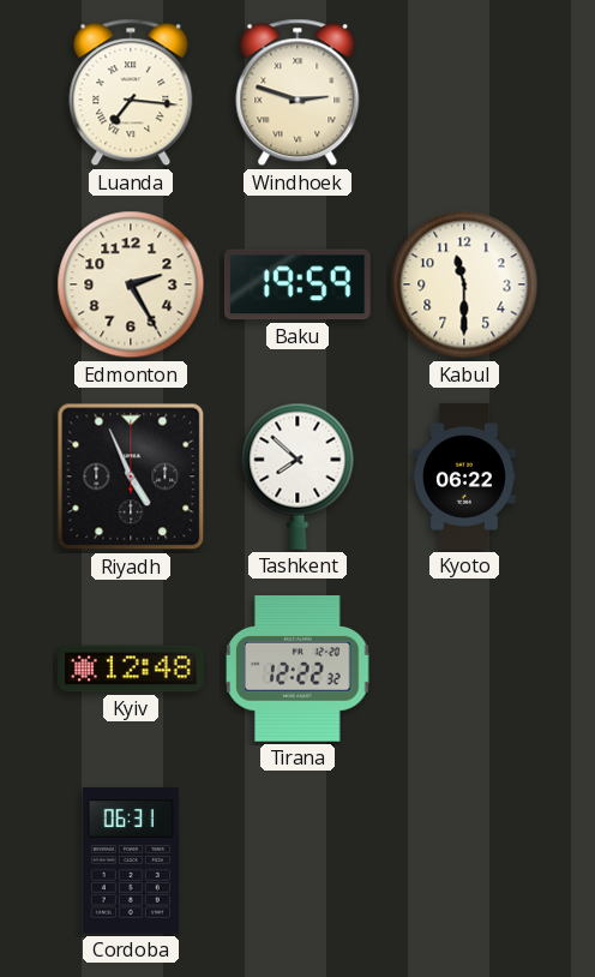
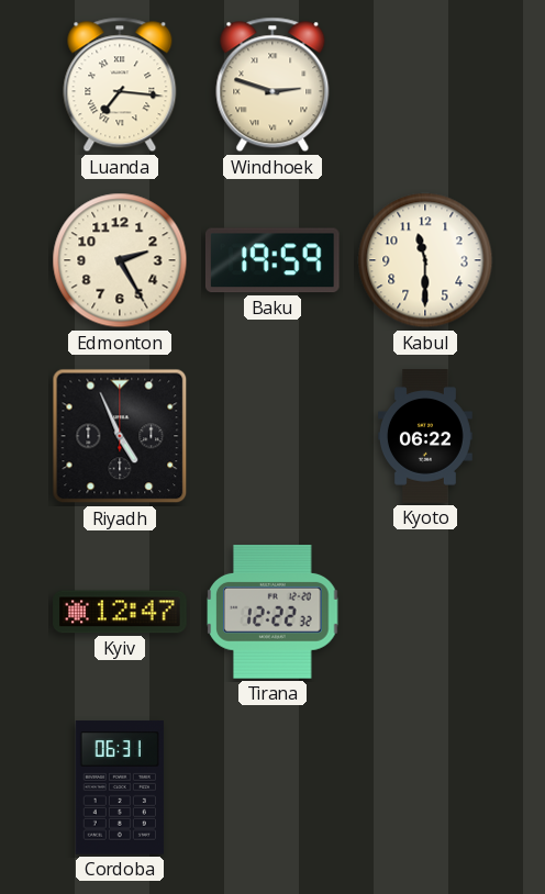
Tashkent: 7:52 -> none
Kyiv: 12:48 -> 12:47
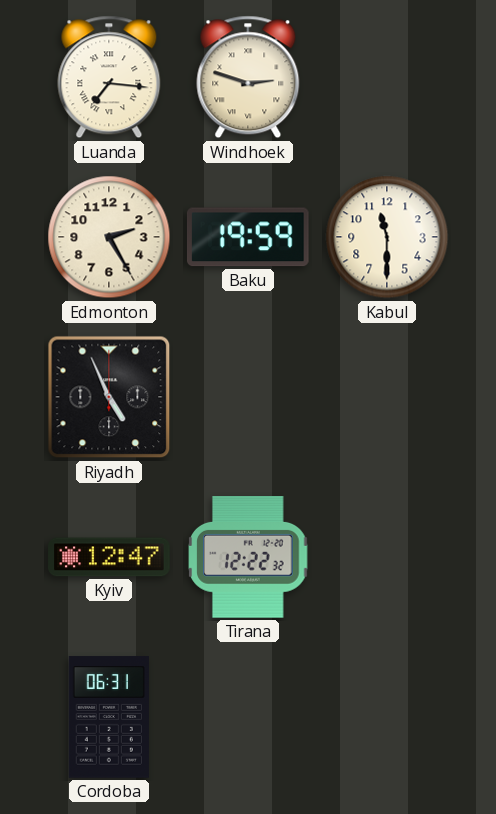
Kyoto: 06:22 -> none
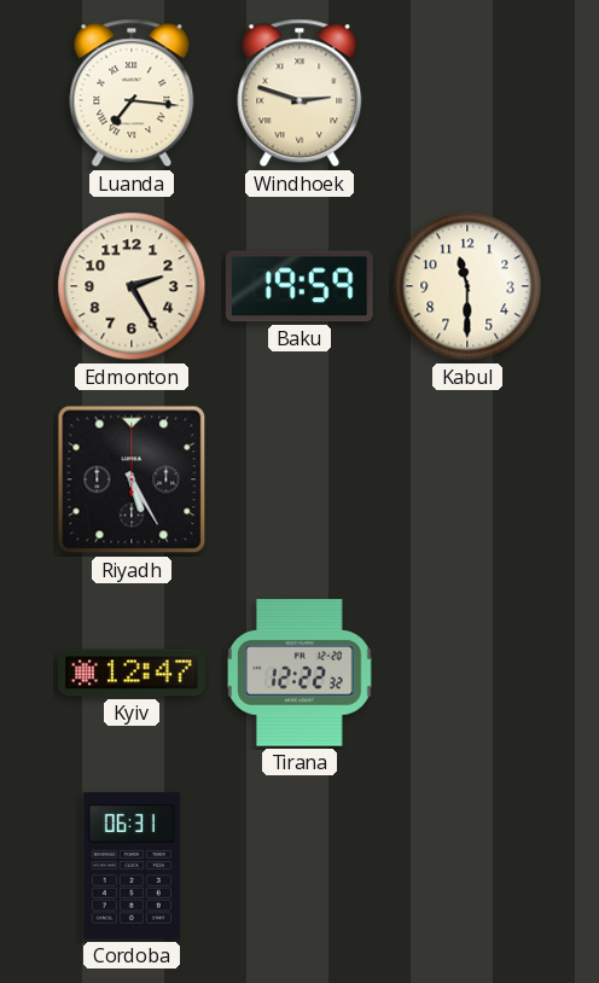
Riyadh: 4:56 -> 5:25
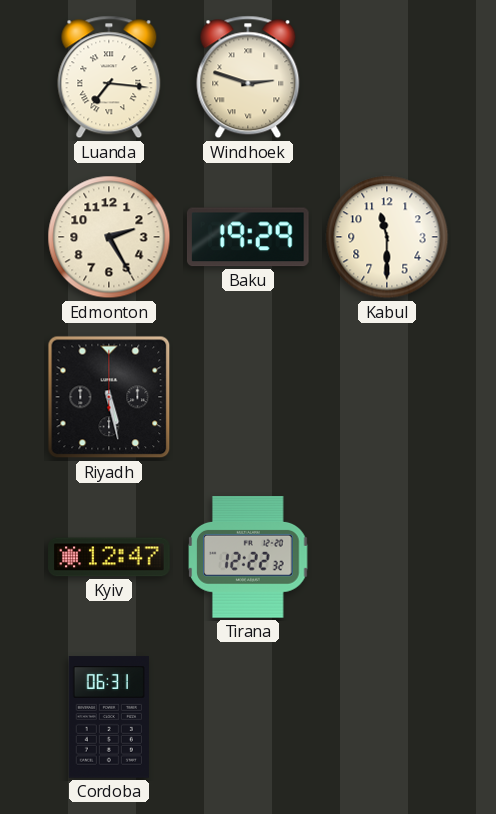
Baku: 19:59 -> 19:29
Riyadh: 5:25 -> 5:28
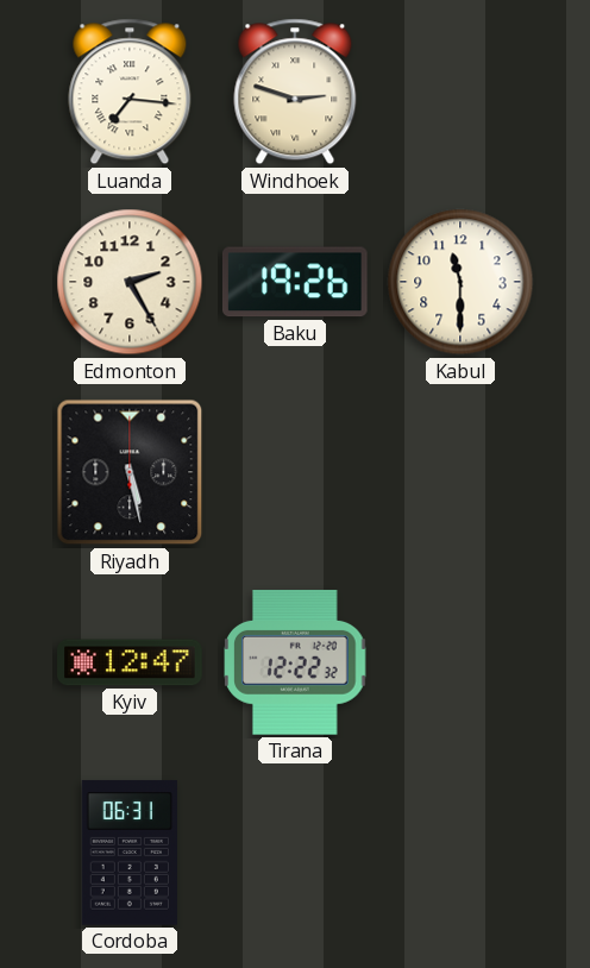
Baku: 19:29 -> 19:26
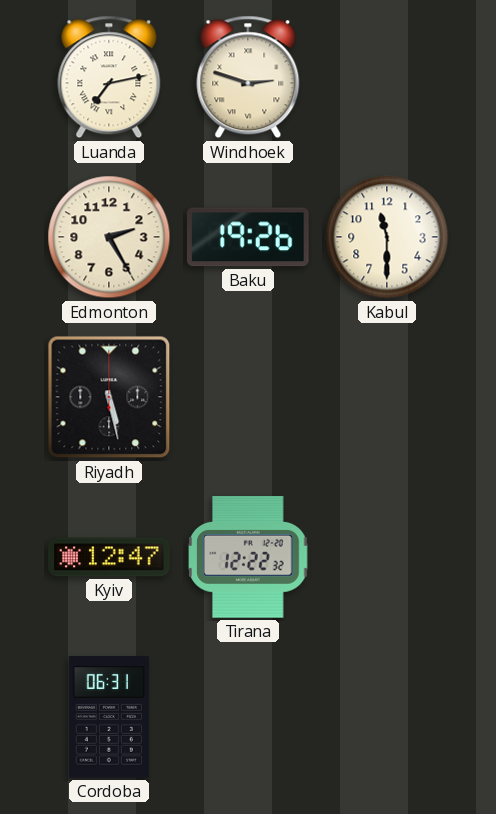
Luanda: 7:16 -> 7:13
